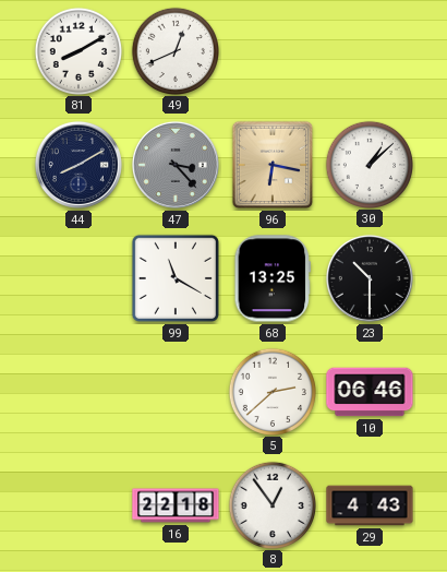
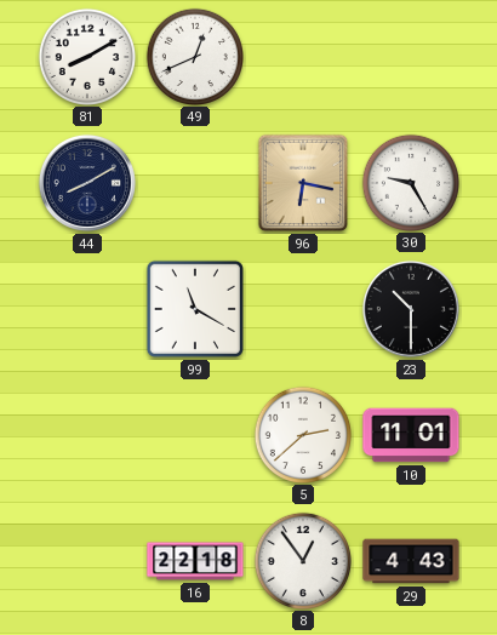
47: 3:23 -> none
30: 1:08 -> 9:25
68: 13:25 -> none
10: 06:46 -> 11:01
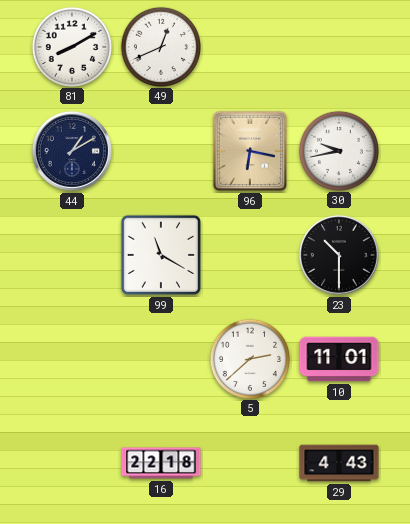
44: 8:10 -> 1:10
30: 9:25 -> 9:43
8: 12:54 -> none
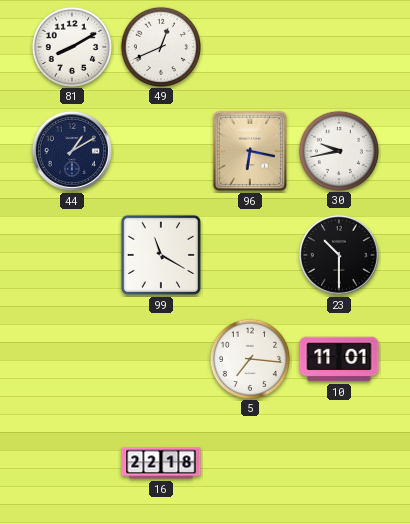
5: 2:38 -> 7:16
29: 4:43 -> none
